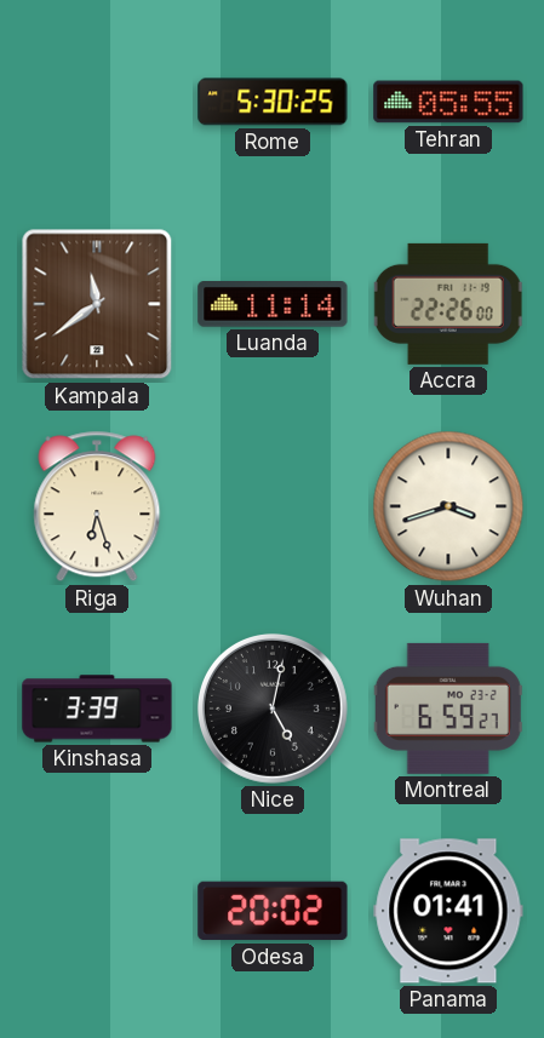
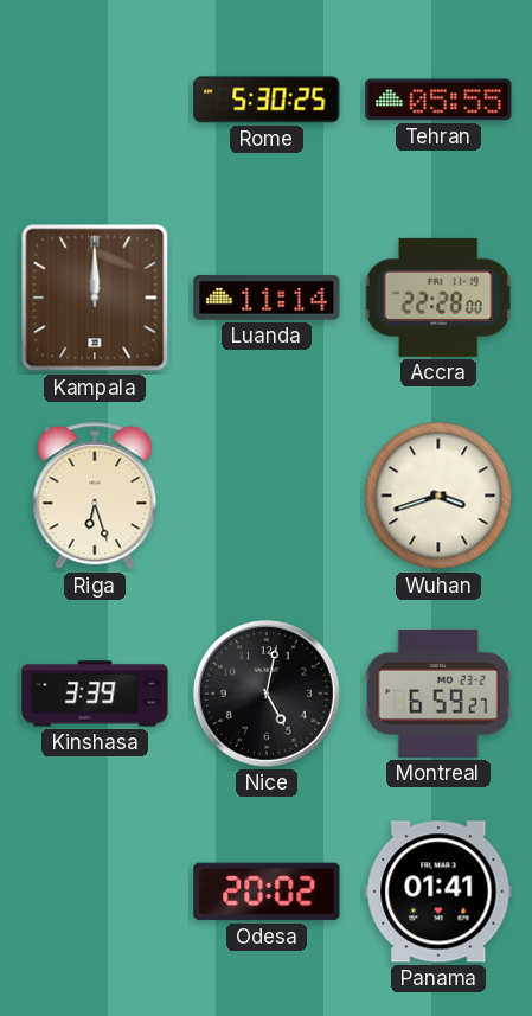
Kampala: 11:39 -> 12:00
Accra: 22:26 -> 22:28
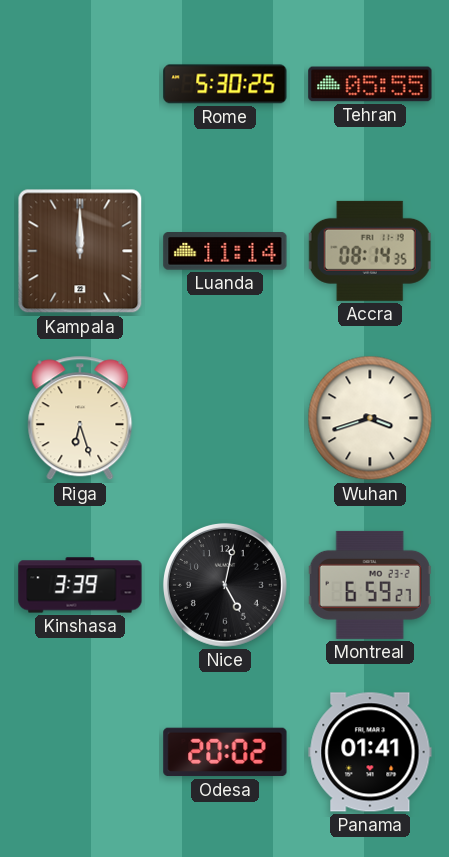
Accra: 22:28 -> 08:14
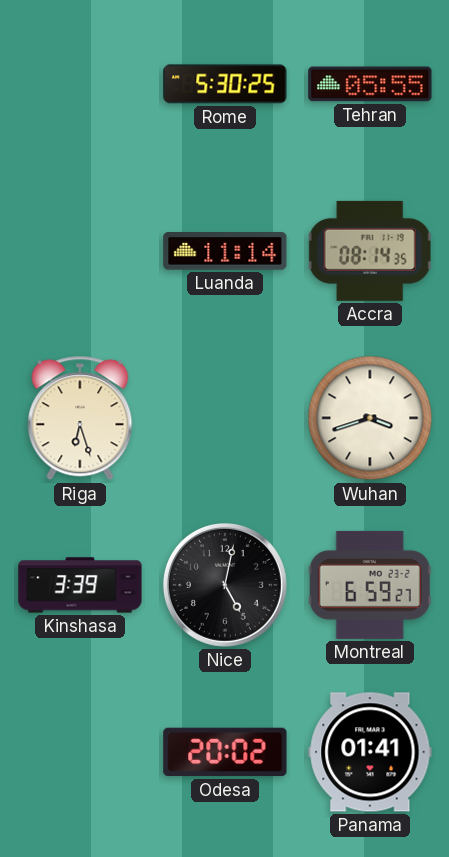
Kampala: 12:00 -> none
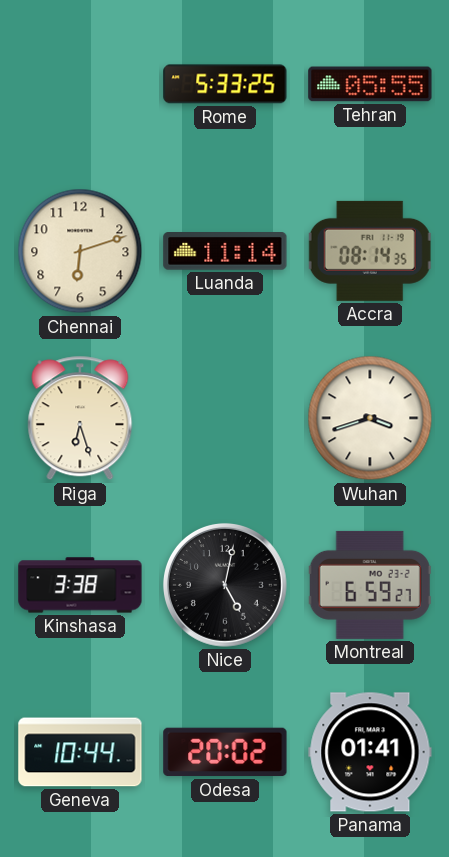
Rome: 5:30 -> 5:33
Chennai: none -> 6:12
Kinshasa: 3:39 -> 3:38
Geneva: none -> 10:44
